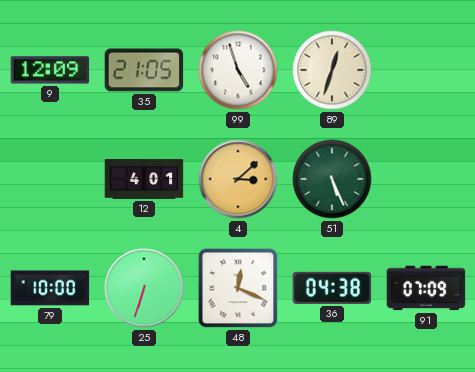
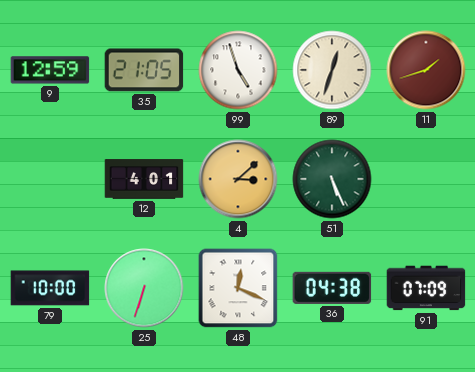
9: 12:09 -> 12:59
11: none -> 1:42
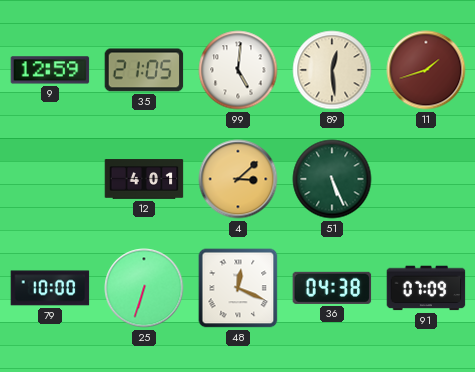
99: 4:57 -> 5:01
89: 12:33 -> 12:29
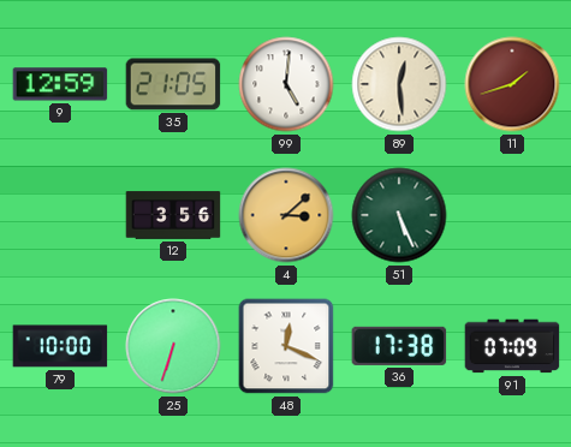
12: 4:01 -> 3:56
36: 04:38 -> 17:38
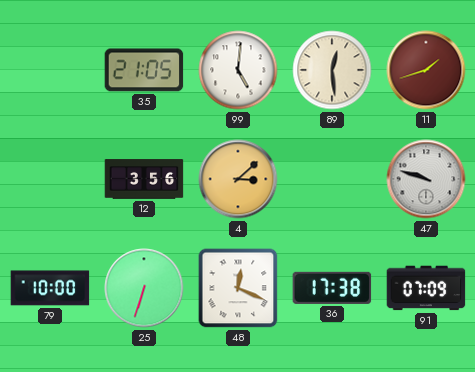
9: 12:59 -> none
51: 5:26 -> none
47: none -> 9:48
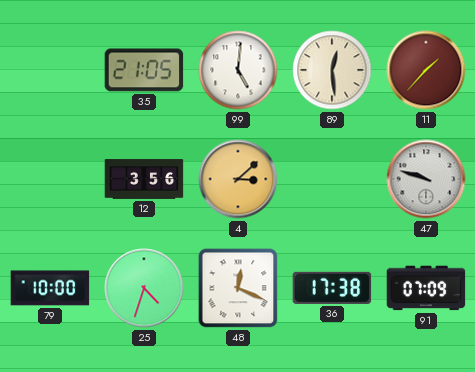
11: 1:42 -> 1:37
25: 6:33 -> 4:33
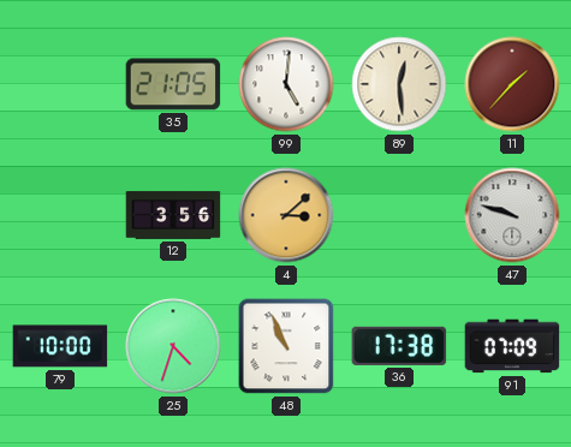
48: 12:19 -> 10:56
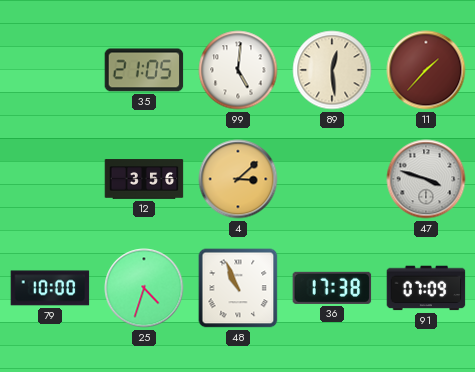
47: 9:48 -> 3:48
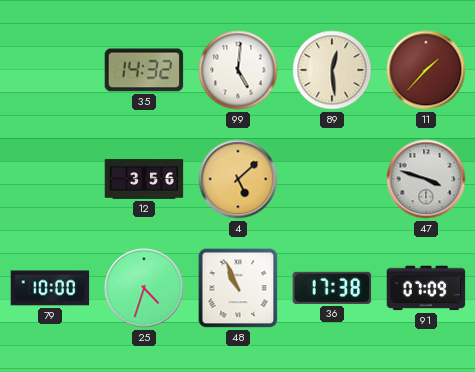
35: 21:05 -> 14:32
4: 3:08 -> 5:08
